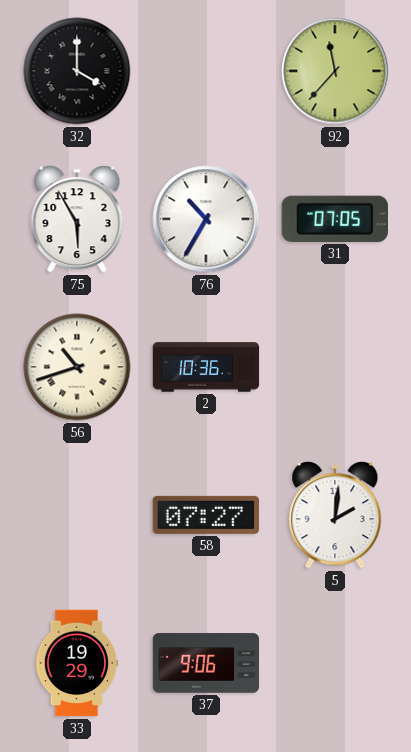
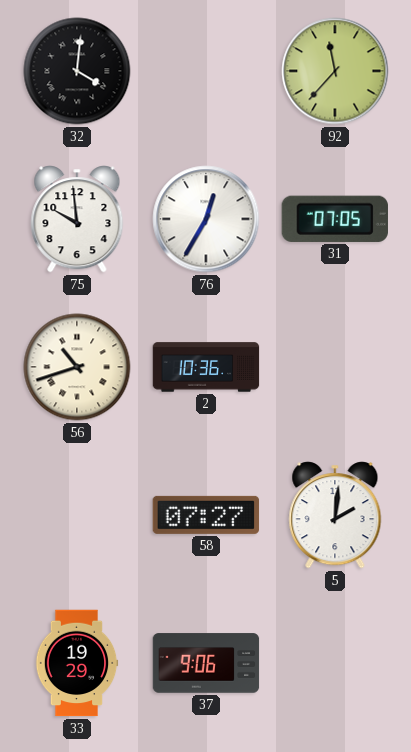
32: 4:00 -> 4:01
75: 5:55 -> 9:59
76: 10:35 -> 12:35
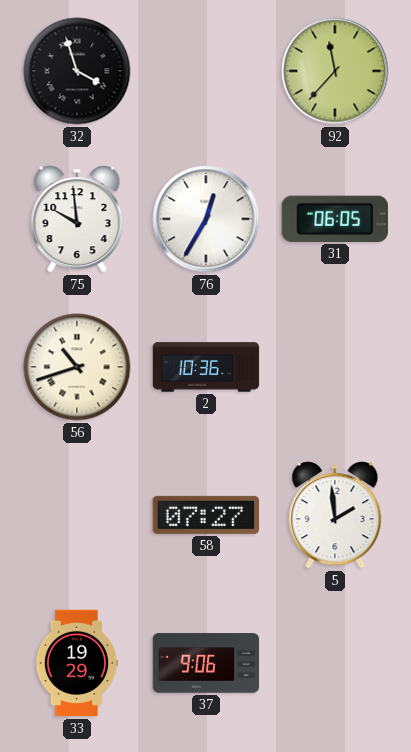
32: 4:01 -> 3:57
31: 07:05 -> 06:05
5: 2:01 -> 1:59
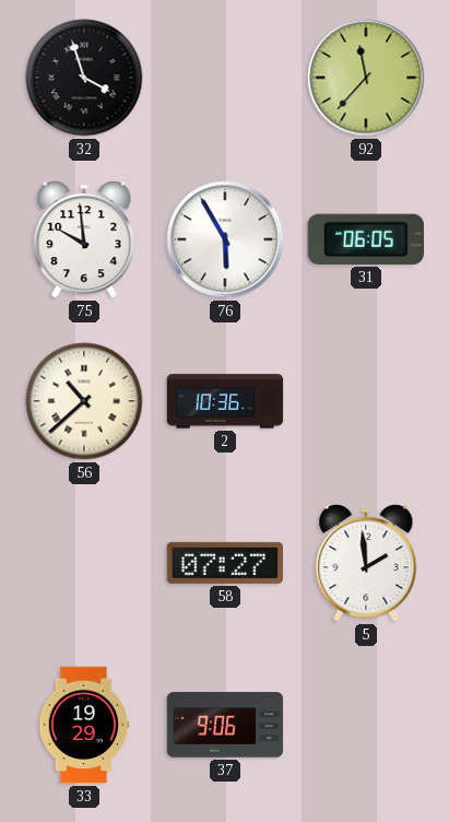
76: 12:35 -> 5:55
56: 10:42 -> 10:38
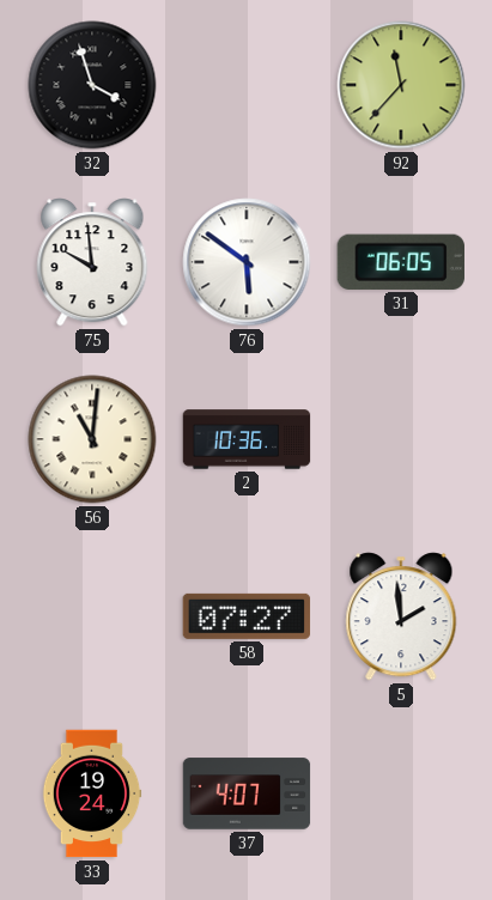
76: 5:55 -> 5:51
56: 10:38 -> 11:01
33: 19:29 -> 19:24
37: 9:06 -> 4:07
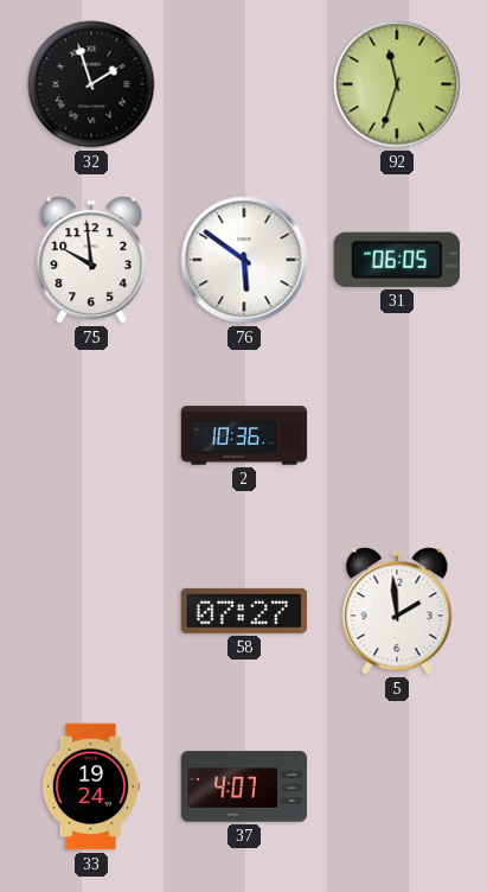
32: 3:57 -> 1:57
92: 11:37 -> 11:33
56: 11:01 -> none
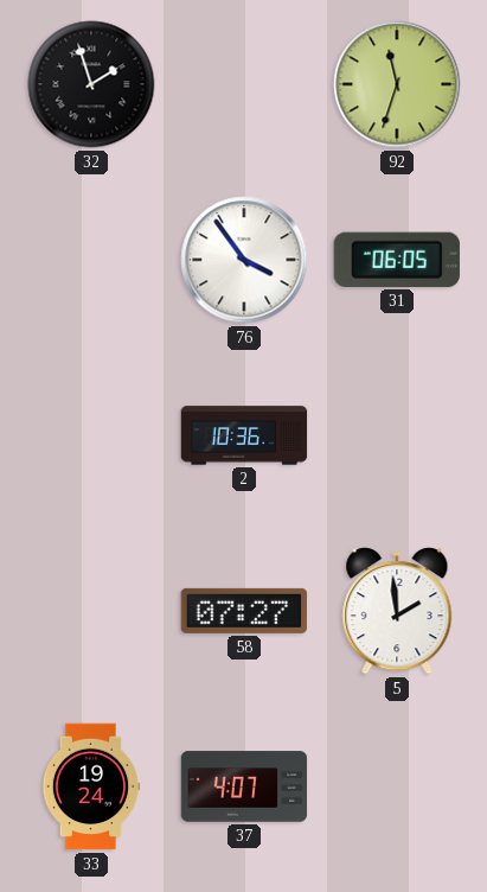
75: 9:59 -> none
76: 5:51 -> 3:54
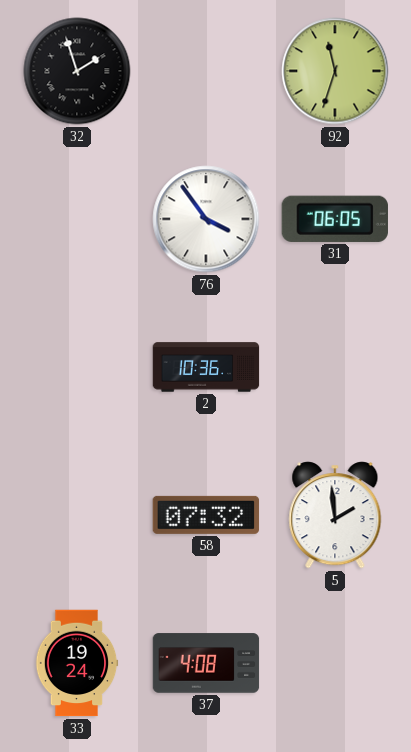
58: 07:27 -> 07:32
37: 4:07 -> 4:08
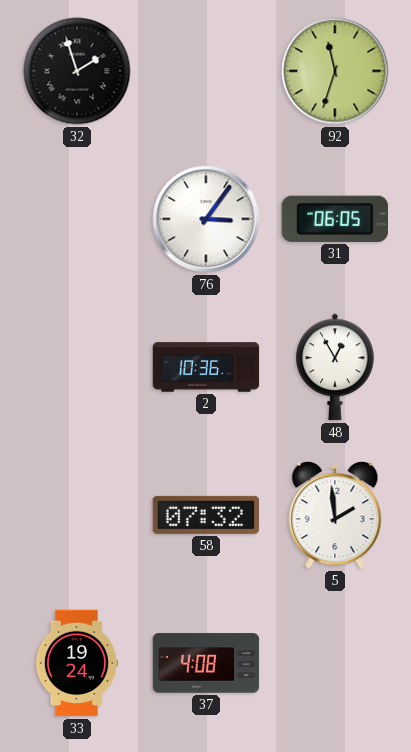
76: 3:54 -> 3:06
48: none -> 12:55
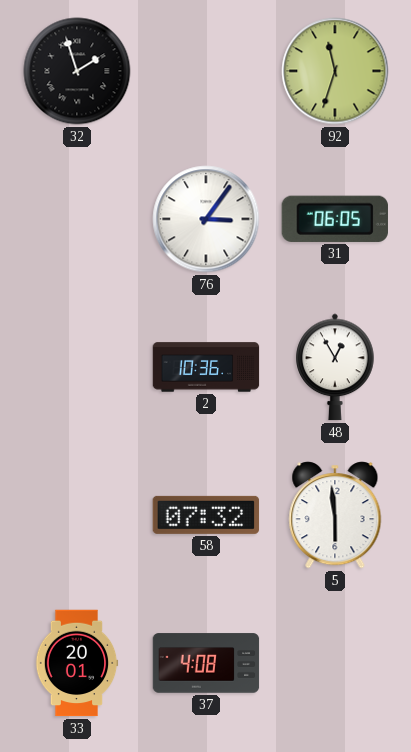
5: 1:59 -> 5:59
33: 19:24 -> 20:01
